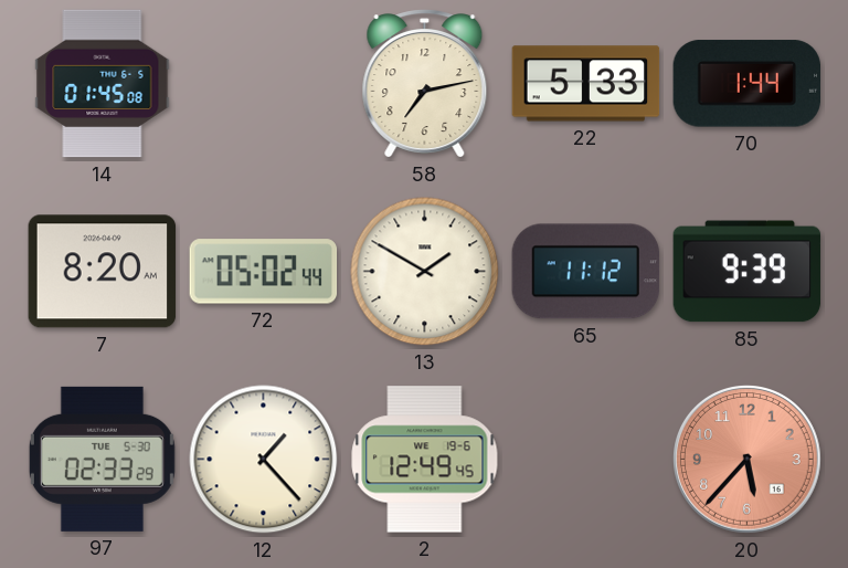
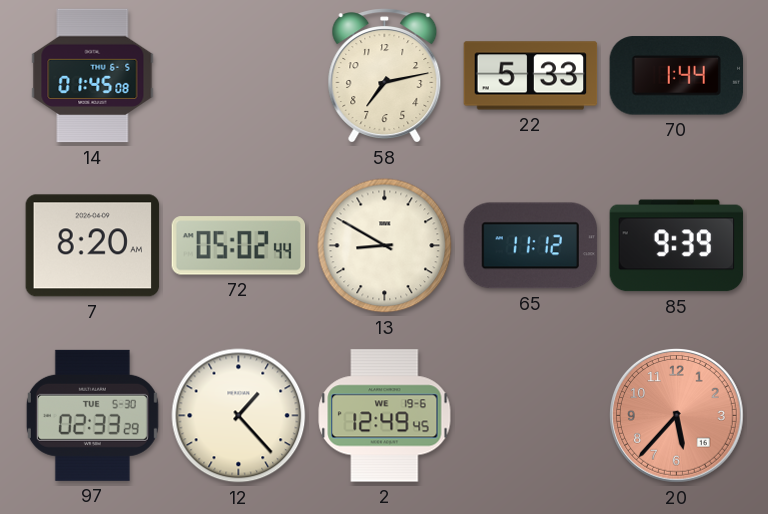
13: 1:50 -> 8:50
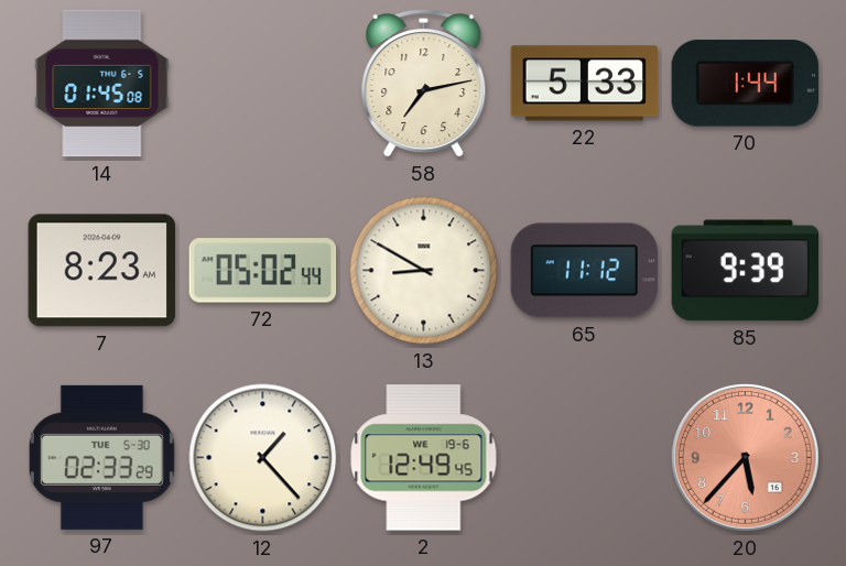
7: 8:20 -> 8:23
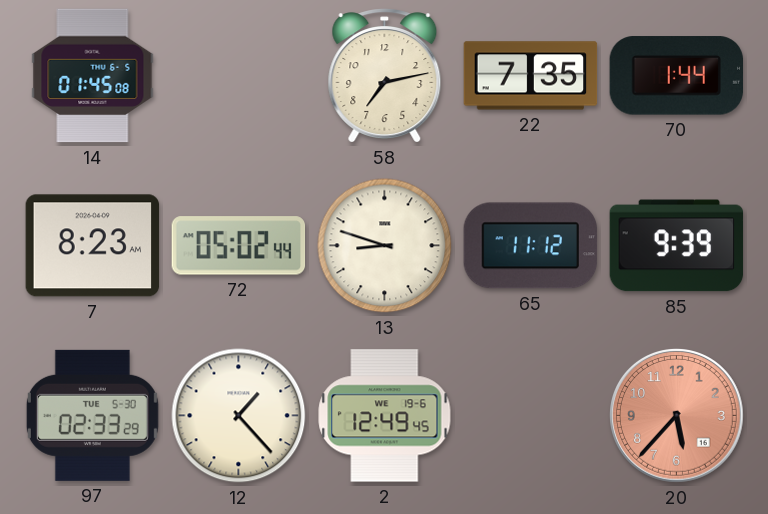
22: 5:33 -> 7:35
13: 8:50 -> 8:48
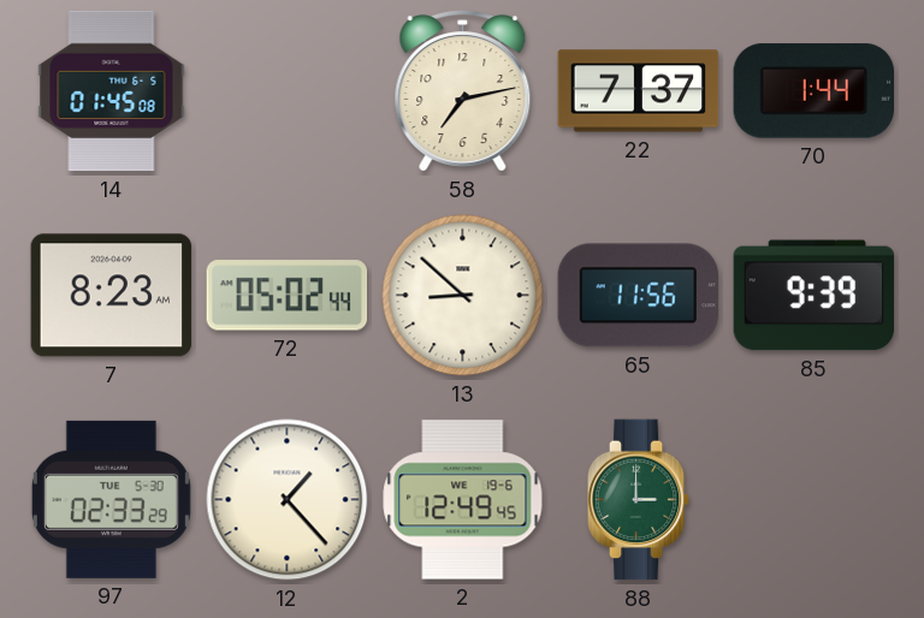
22: 7:35 -> 7:37
13: 8:48 -> 8:52
65: 11:12 -> 11:56
88: none -> 3:00
20: 5:37 -> none
